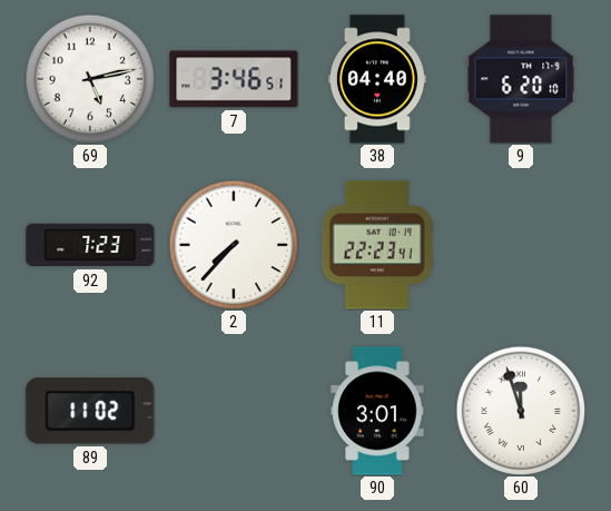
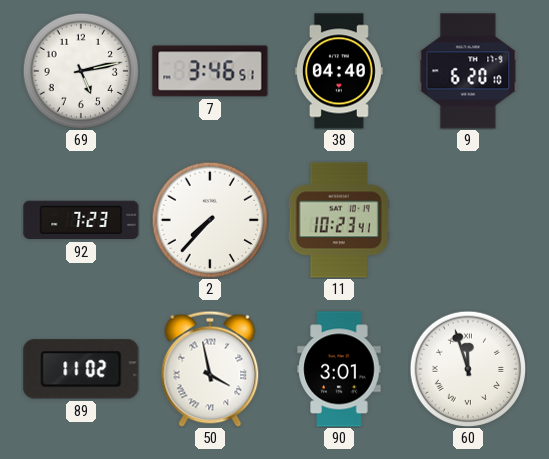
11: 22:23 -> 10:23
50: none -> 3:58
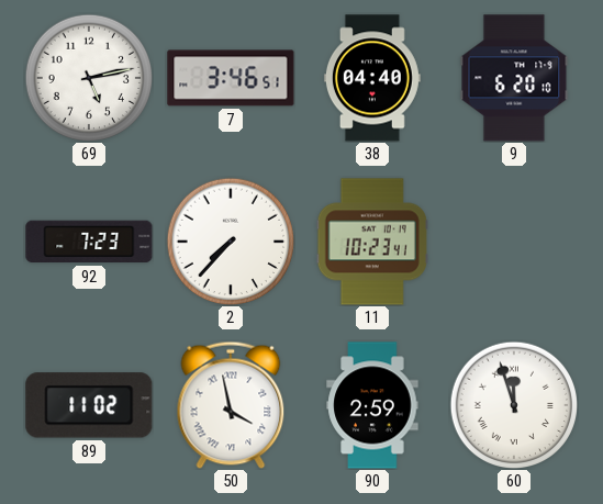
90: 3:01 -> 2:59
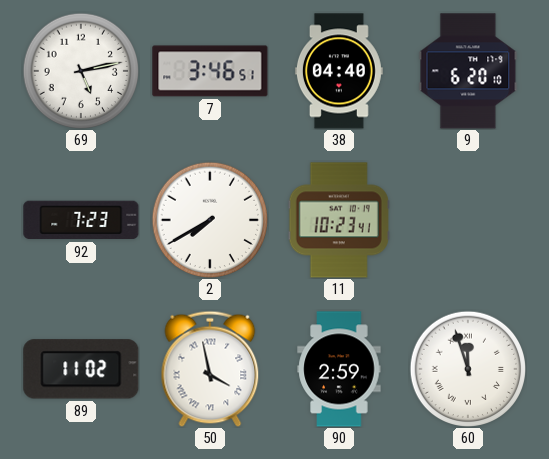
2: 7:37 -> 7:40
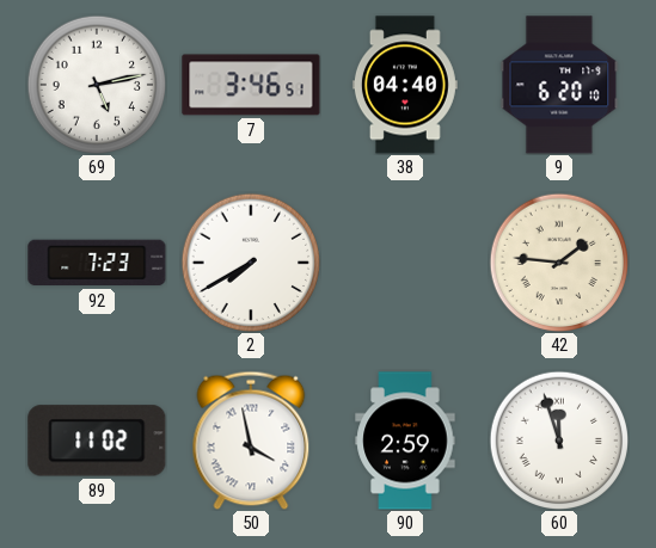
11: 10:23 -> none
42: none -> 1:46
